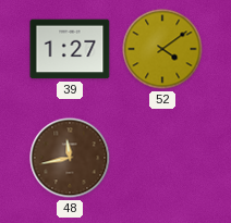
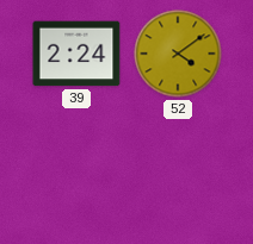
39: 1:27 -> 2:24
48: 11:43 -> none
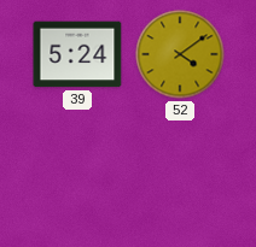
39: 2:24 -> 5:24
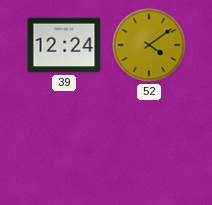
39: 5:24 -> 12:24
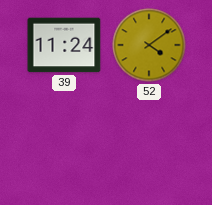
39: 12:24 -> 11:24
